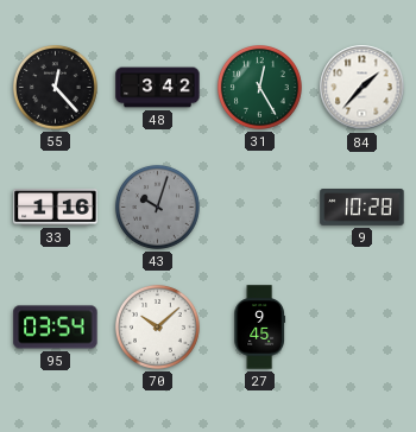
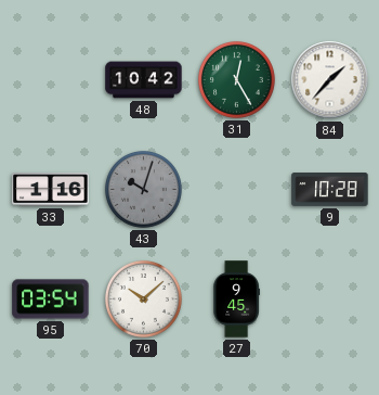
55: 12:23 -> none
48: 3:42 -> 10:42
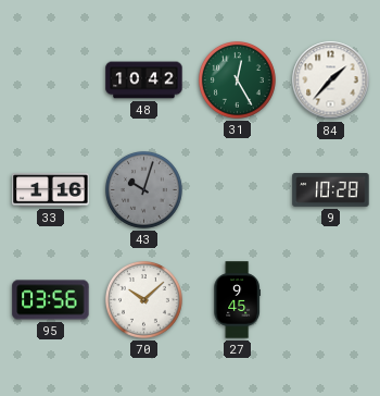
95: 03:54 -> 03:56
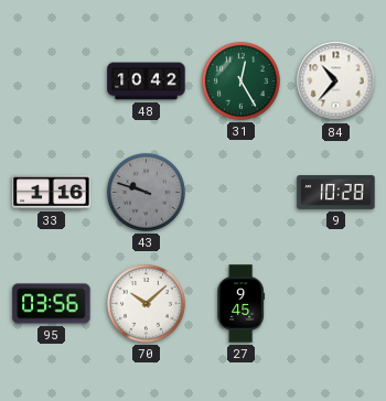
84: 1:37 -> 10:37
43: 10:03 -> 9:48
